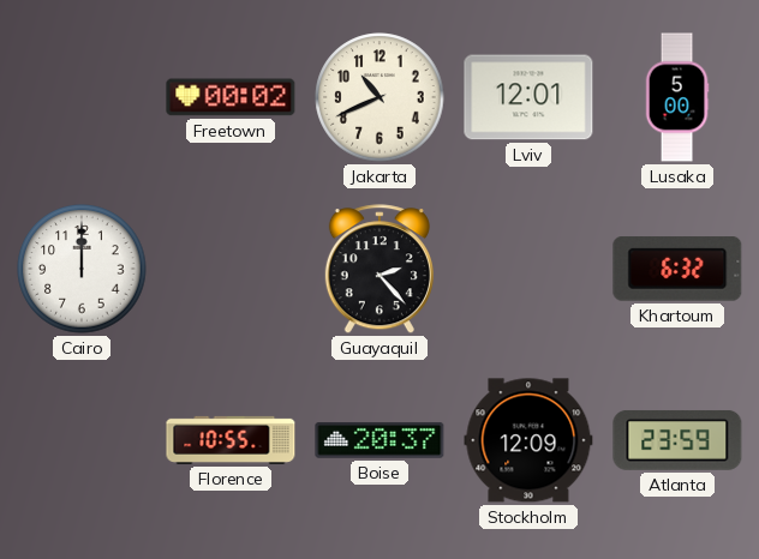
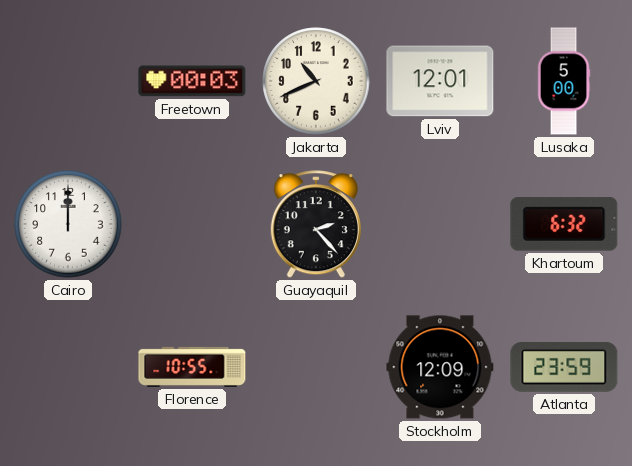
Freetown: 00:02 -> 00:03
Boise: 20:37 -> none
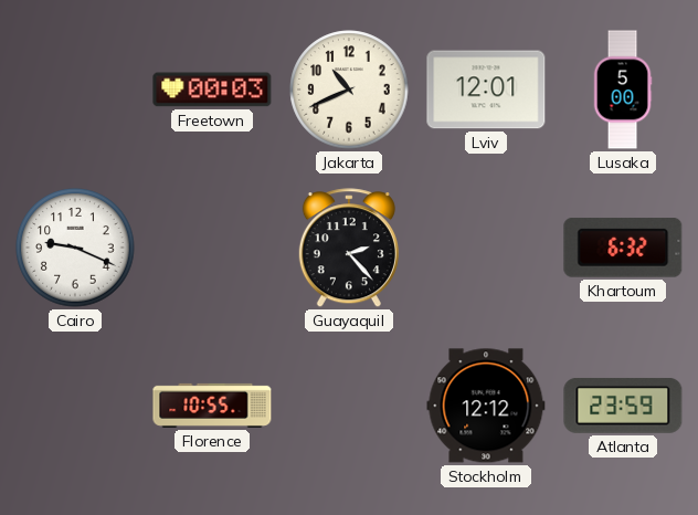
Cairo: 12:00 -> 9:19
Stockholm: 12:09 -> 12:12
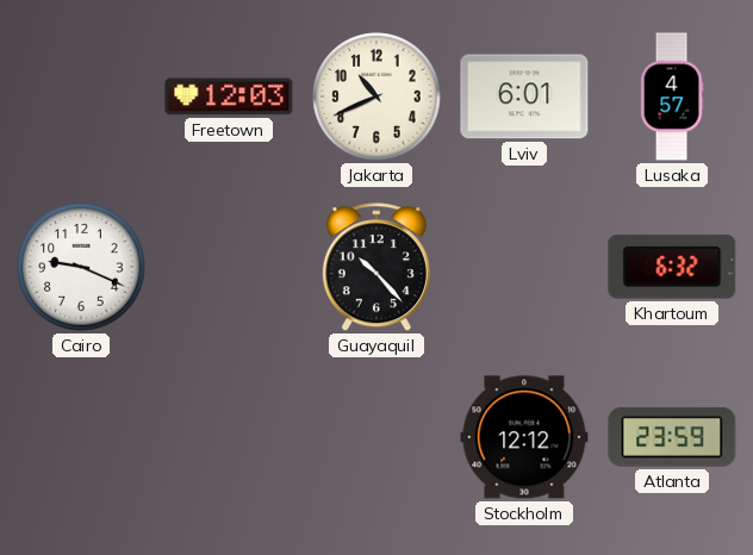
Freetown: 00:03 -> 12:03
Lviv: 12:01 -> 6:01
Lusaka: 5:00 -> 4:57
Guayaquil: 2:23 -> 10:23
Florence: 10:55 -> none
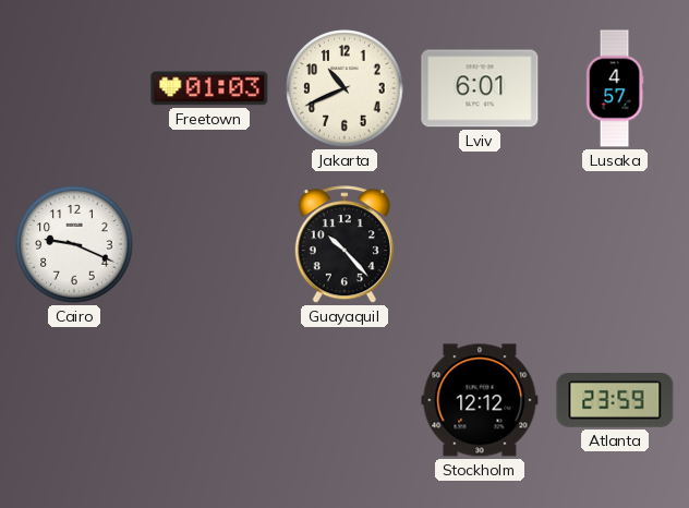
Freetown: 12:03 -> 01:03
Khartoum: 6:32 -> none
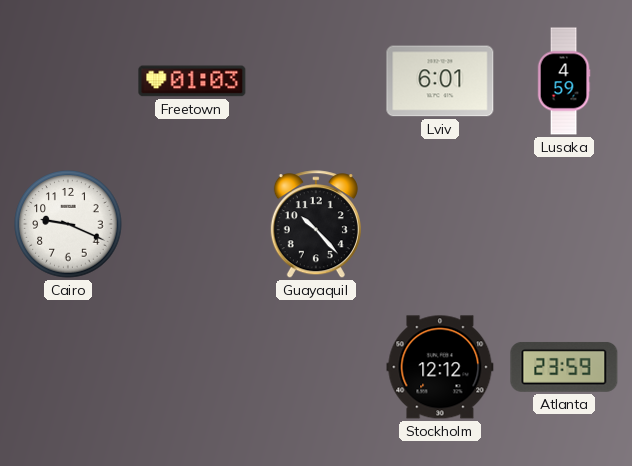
Jakarta: 10:41 -> none
Lusaka: 4:57 -> 4:59
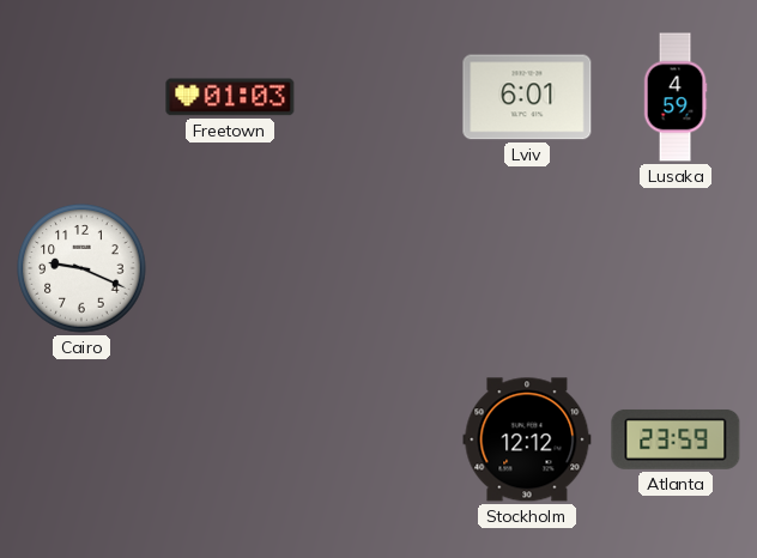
Guayaquil: 10:23 -> none
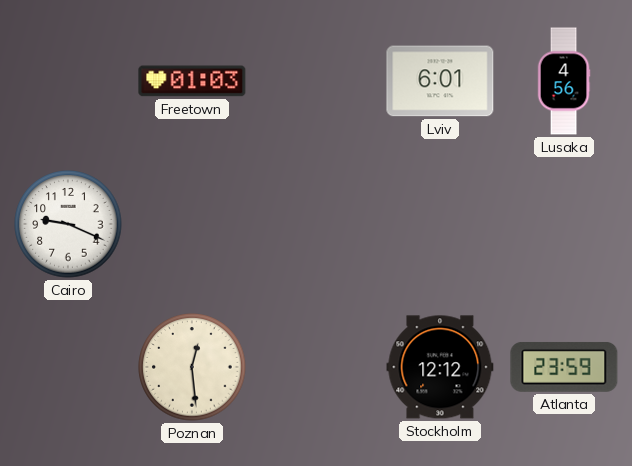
Lusaka: 4:59 -> 4:56
Poznan: none -> 12:29
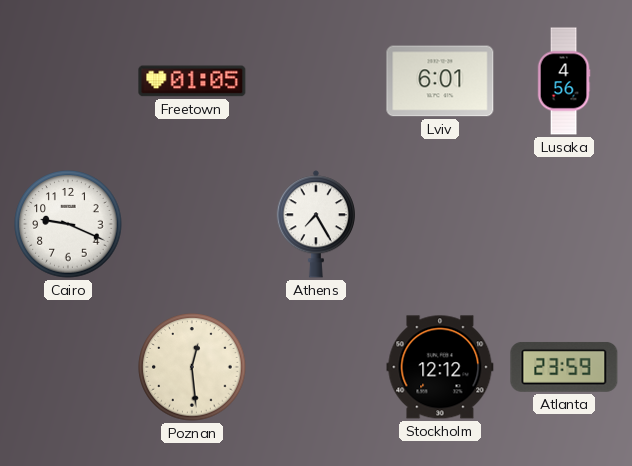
Freetown: 01:03 -> 01:05
Athens: none -> 7:25
